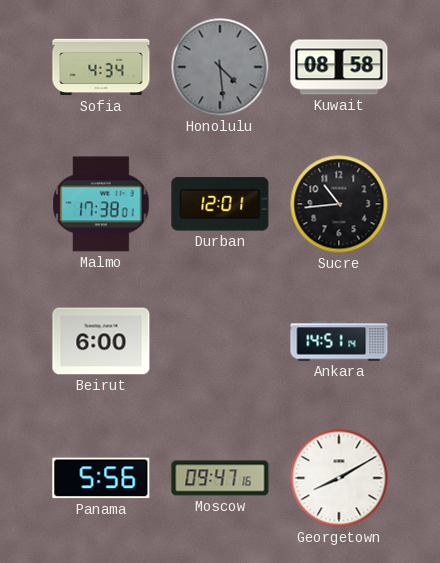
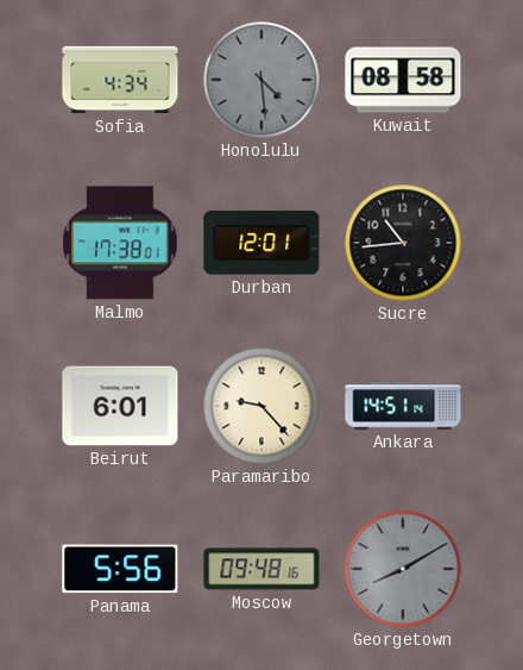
Beirut: 6:00 -> 6:01
Paramaribo: none -> 9:23
Moscow: 09:47 -> 09:48
Georgetown dial: white -> grey
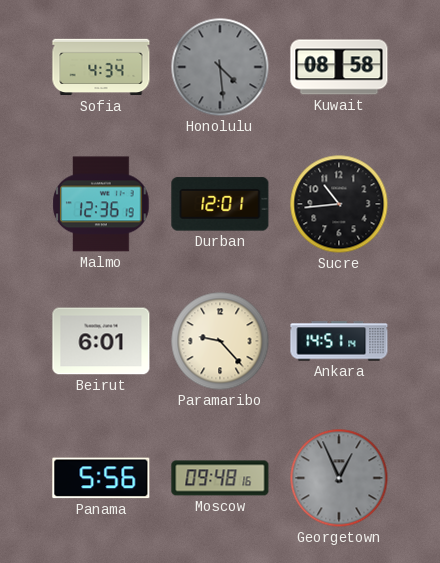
Malmo: 17:38 -> 12:36
Georgetown: 8:10 -> 12:56
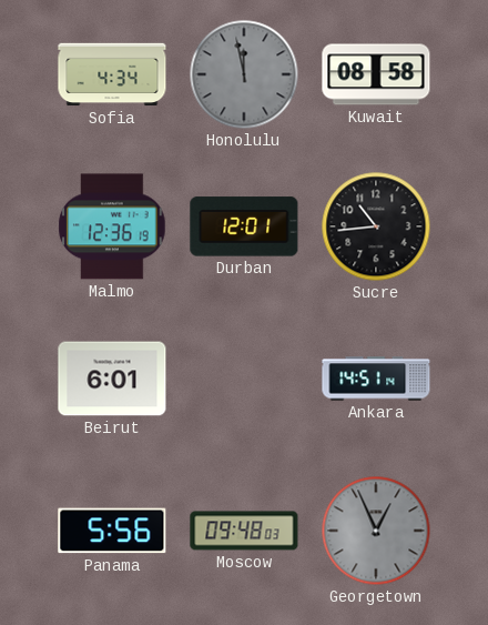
Honolulu: 4:29 -> 11:58
Paramaribo: 9:23 -> none
Moscow: 09:48:16 -> 09:48:03
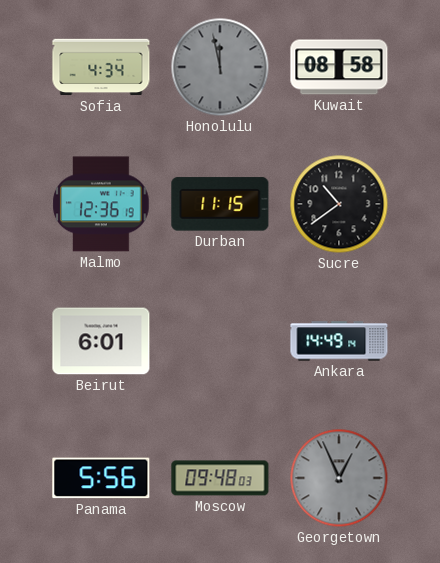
Durban: 12:01 -> 11:15
Sucre: 10:44 -> 10:39
Ankara: 14:51 -> 14:49
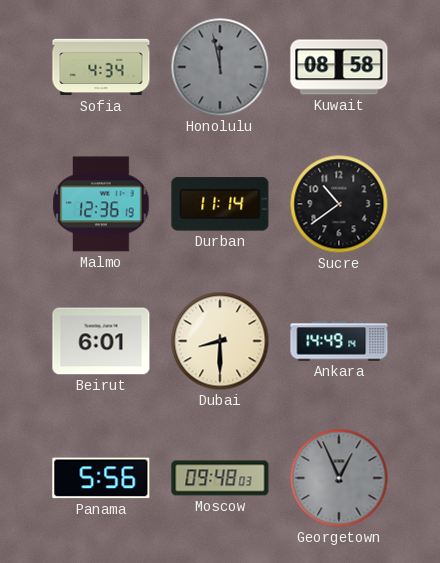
Durban: 11:15 -> 11:14
Dubai: none -> 8:30
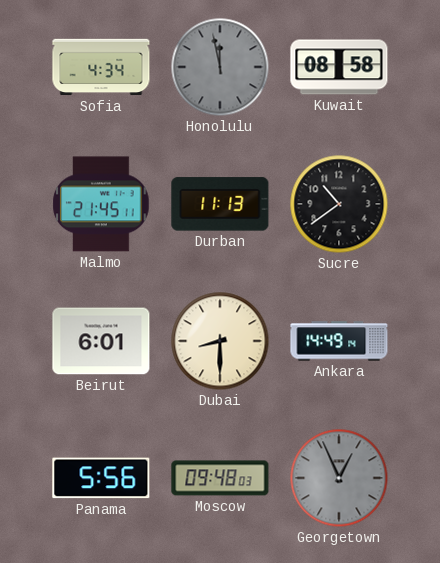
Malmo: 12:36 -> 21:45
Durban: 11:14 -> 11:13
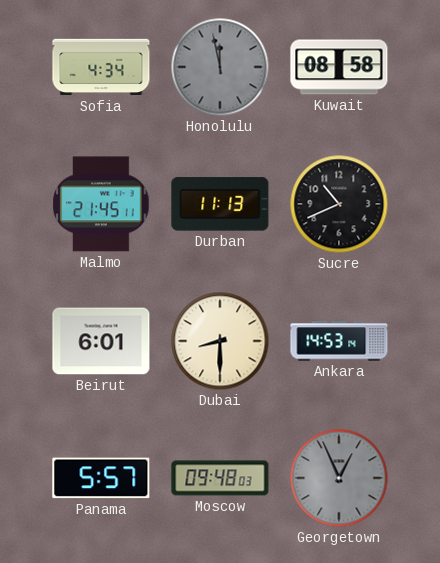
Sucre: 10:39 -> 10:41
Ankara: 14:49 -> 14:53
Panama: 5:56 -> 5:57
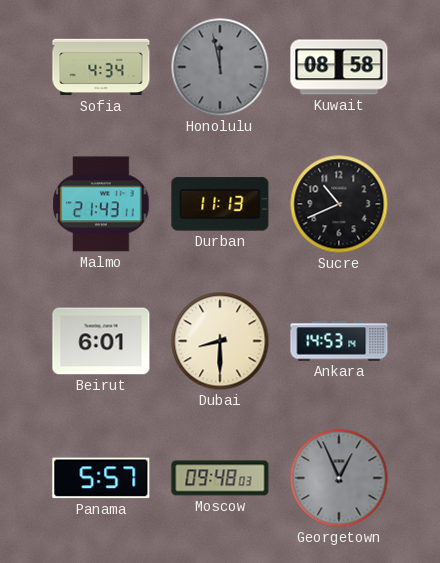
Malmo: 21:45 -> 21:43
